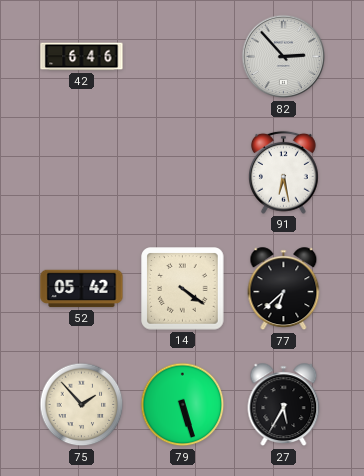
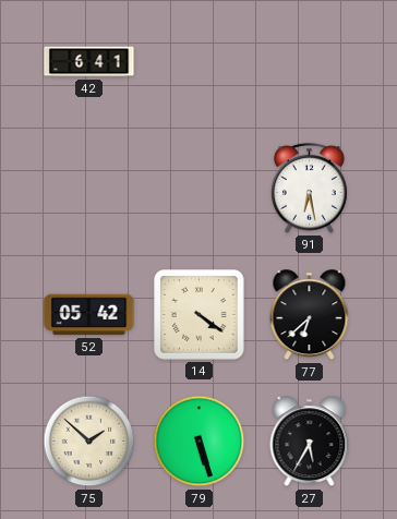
42: 6:46 -> 6:41
82: 2:53 -> none
75: 1:53 -> 1:52
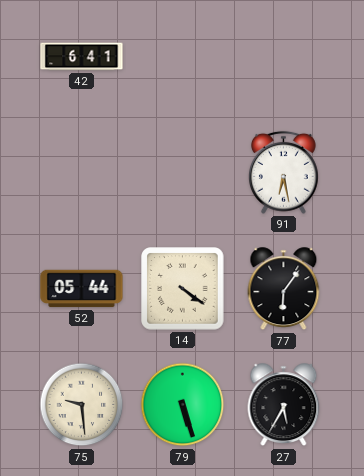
52: 05:42 -> 05:44
77: 6:38 -> 6:06
75: 1:52 -> 9:29
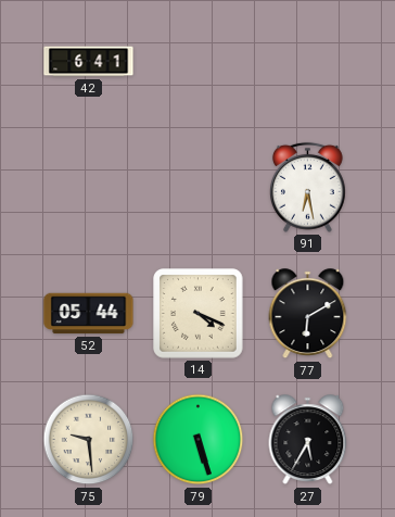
14: 4:21 -> 4:19
77: 6:06 -> 6:10
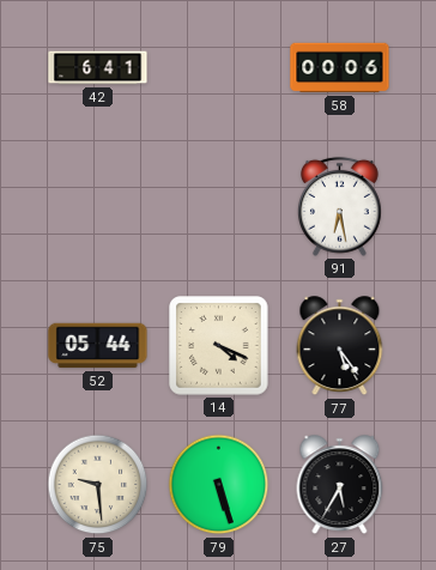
58: none -> 00:06
77: 6:10 -> 5:24
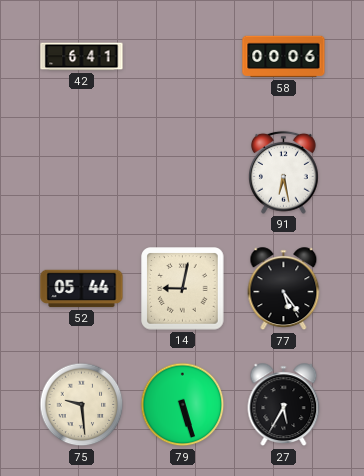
14: 4:19 -> 9:02
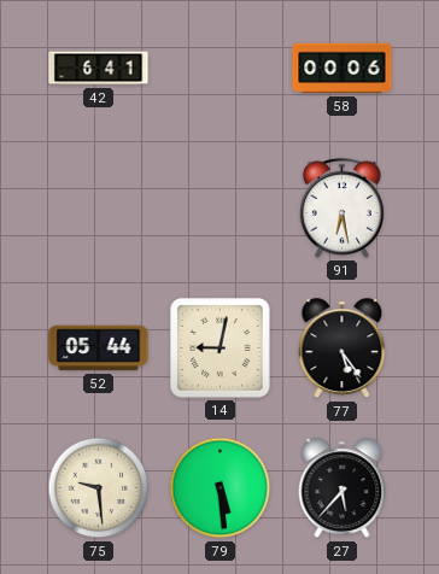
79: 5:27 -> 5:29
27: 5:35 -> 5:37
